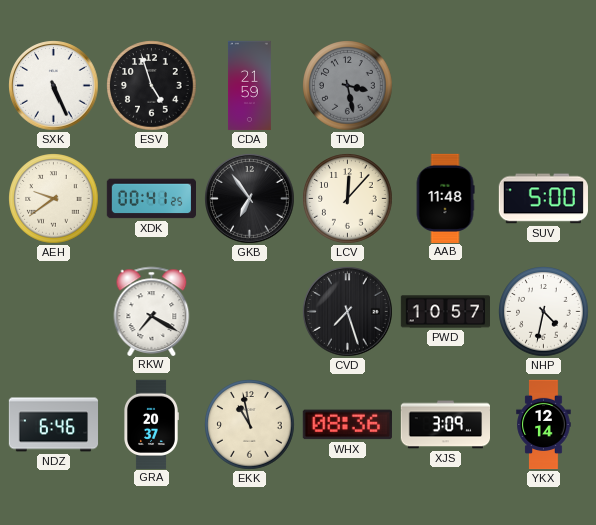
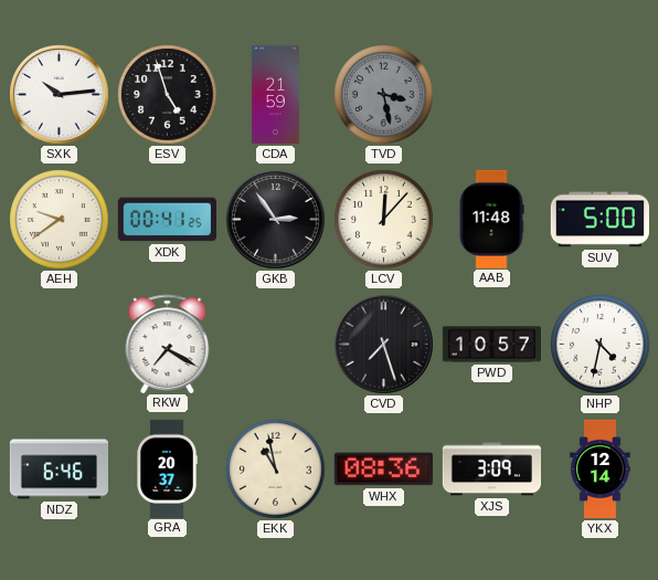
SXK: 5:26 -> 10:14
GKB: 6:54 -> 2:54
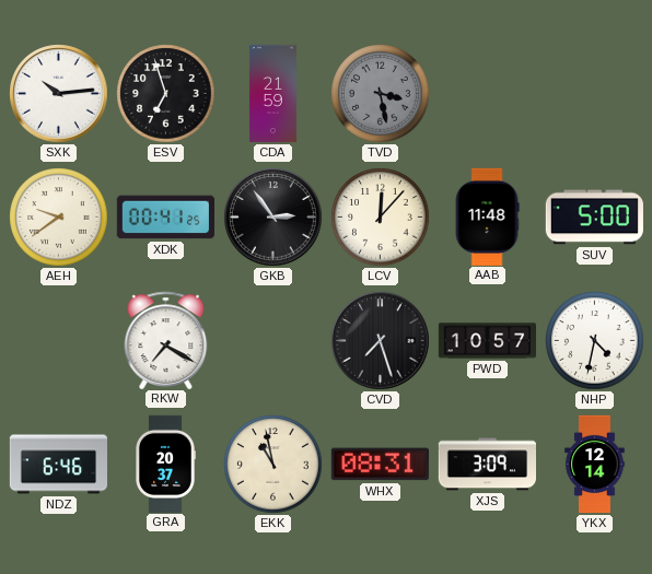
ESV: 4:57 -> 6:57
WHX: 08:36 -> 08:31
